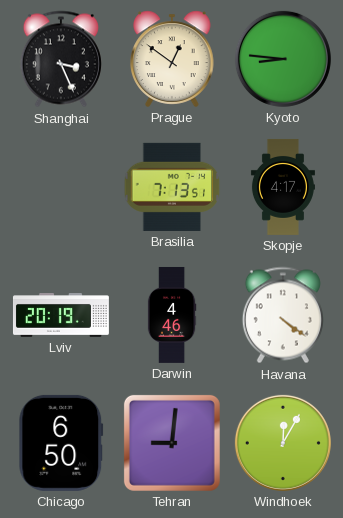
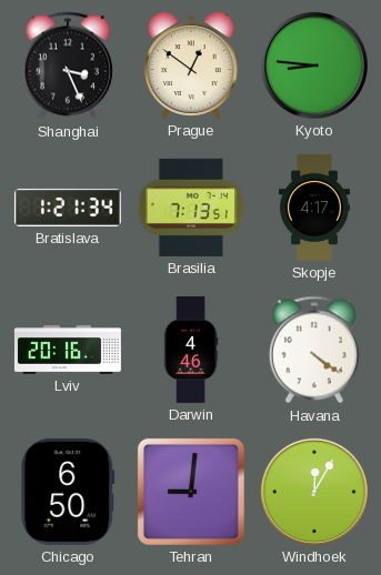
Bratislava: none -> 1:21
Lviv: 20:19 -> 20:16
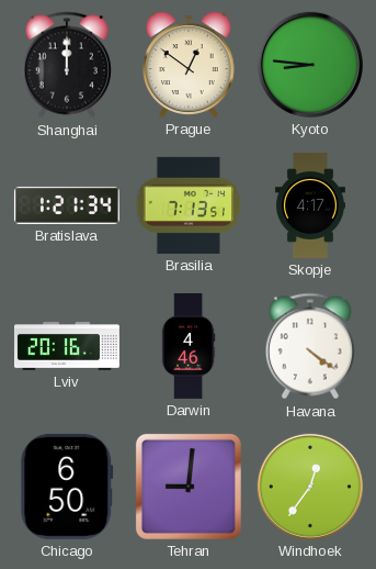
Shanghai: 3:26 -> 12:00
Windhoek: 12:05 -> 12:36
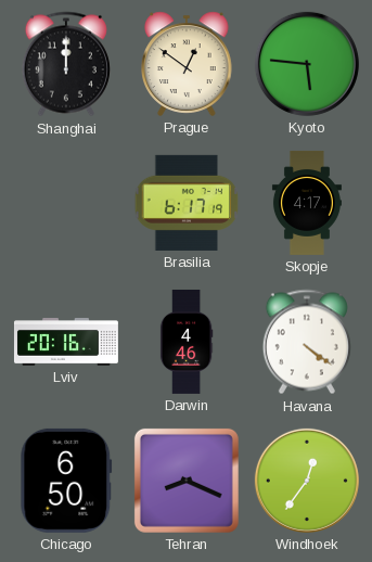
Kyoto: 8:46 -> 5:46
Bratislava: 1:21 -> none
Brasilia: 7:13 -> 6:17
Tehran: 9:01 -> 8:19
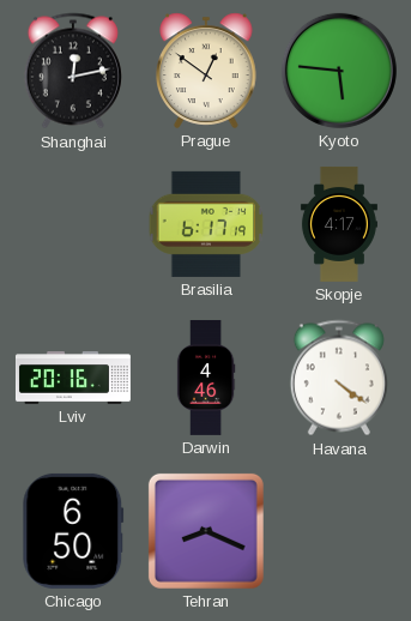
Shanghai: 12:00 -> 12:13
Windhoek: 12:36 -> none
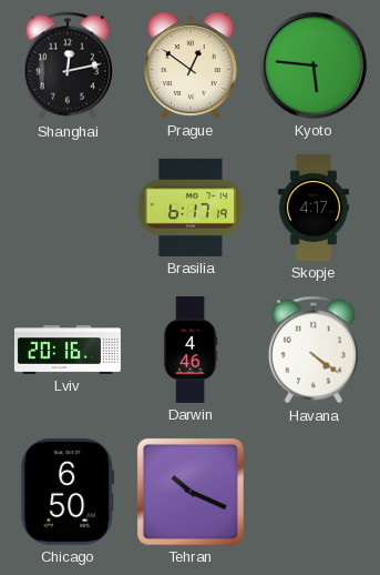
Tehran: 8:19 -> 10:19
